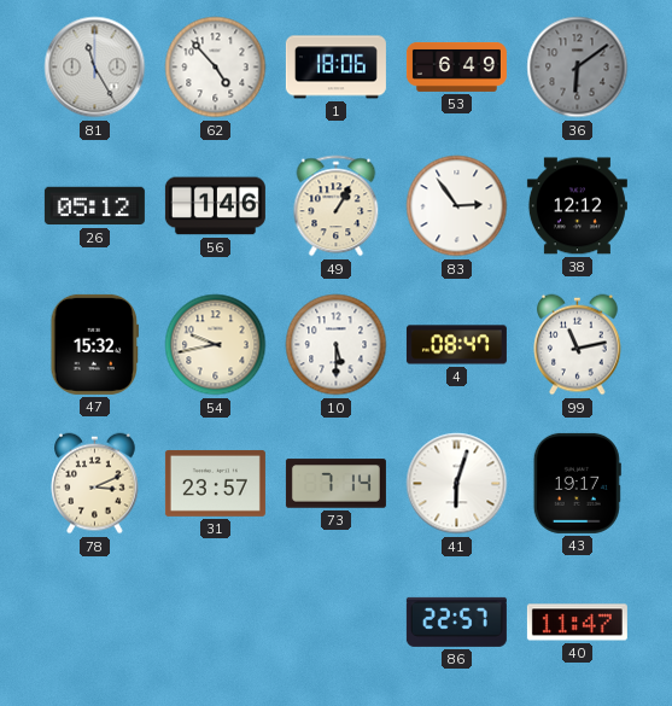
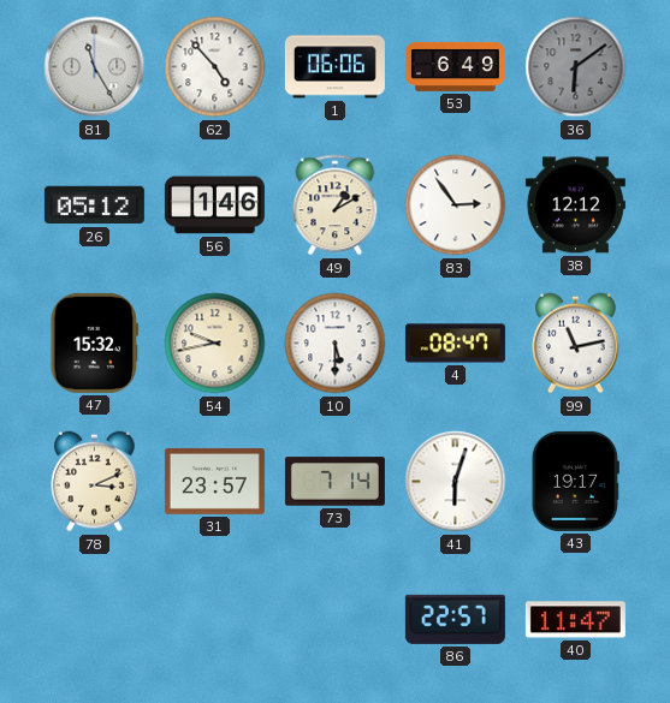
1: 18:06 -> 06:06
49: 1:05 -> 1:10
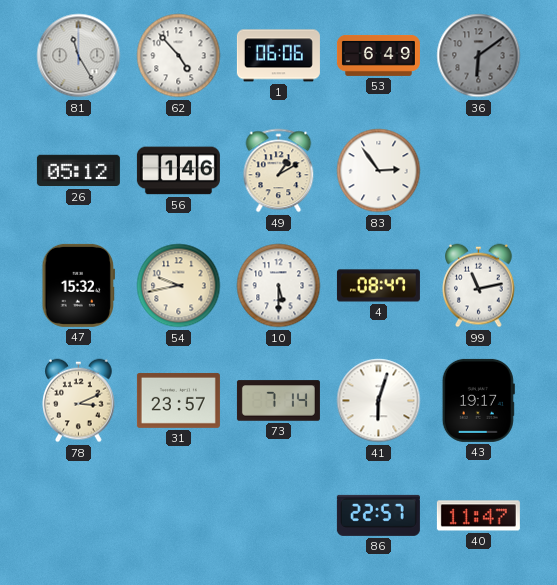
38: 12:12 -> none
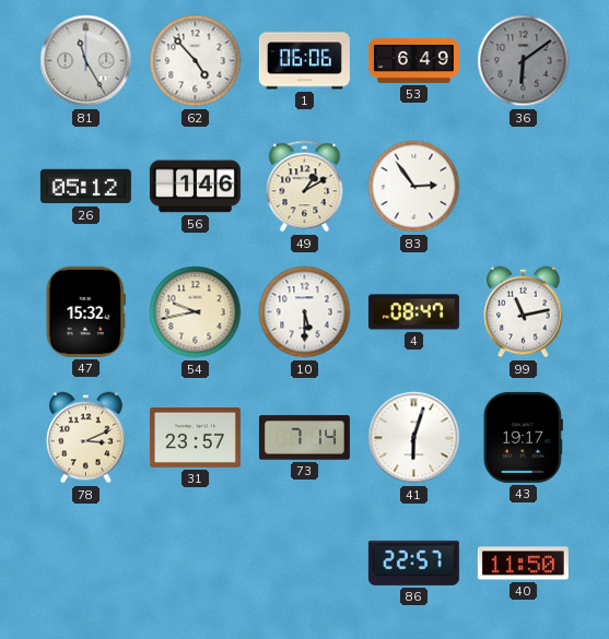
40: 11:47 -> 11:50
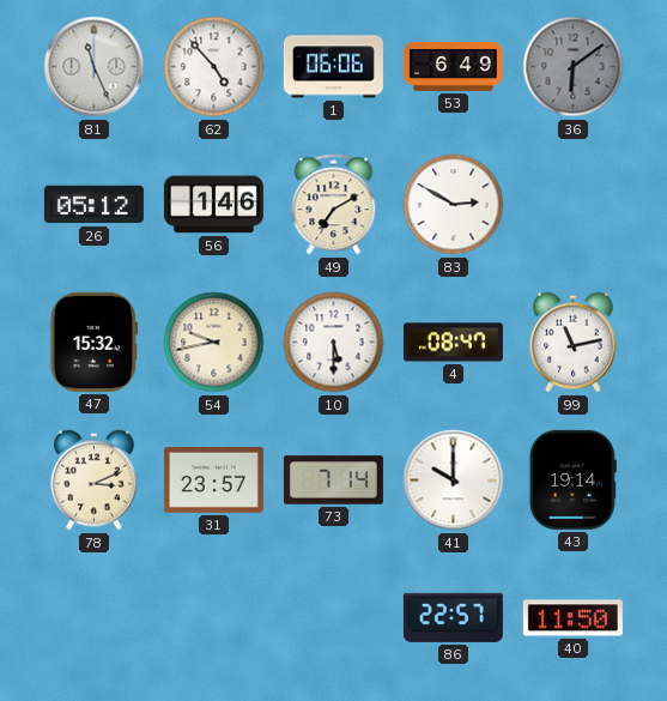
81: 11:25 -> 11:26
49: 1:10 -> 7:10
83: 2:54 -> 2:50
41: 6:03 -> 10:00
43: 19:17 -> 19:14
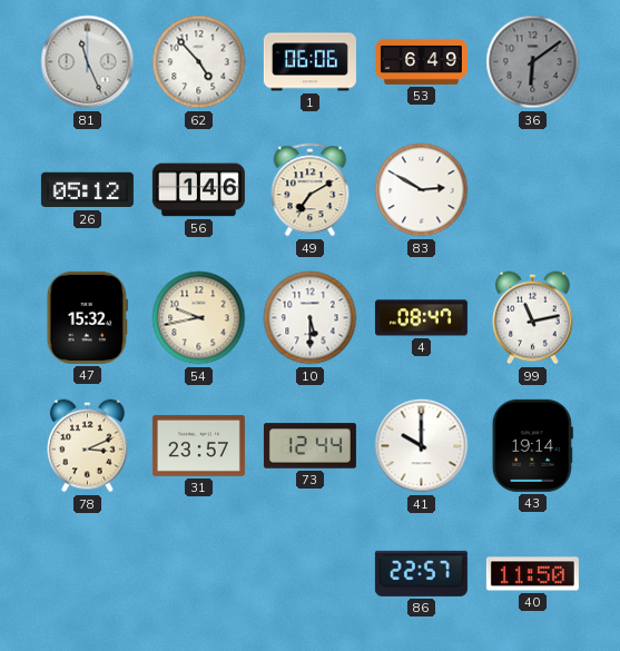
73: 7:14 -> 12:44
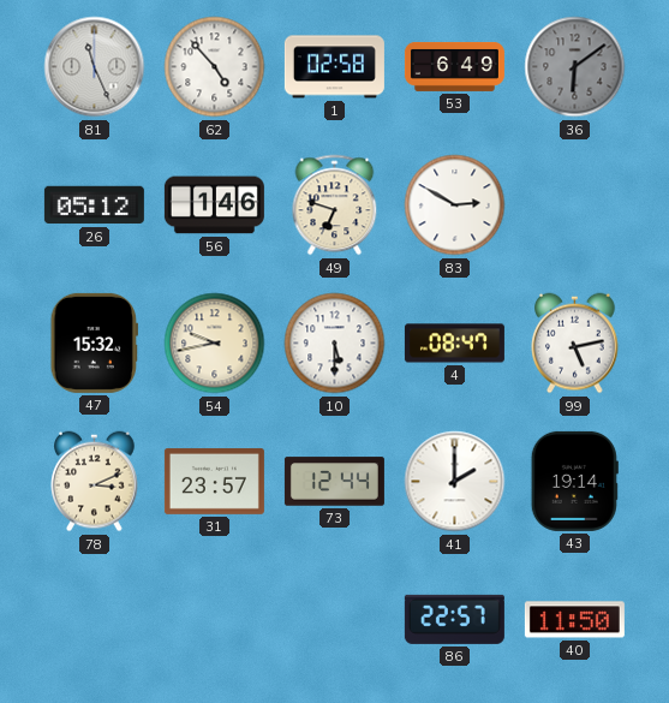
1: 06:06 -> 02:58
49: 7:10 -> 6:48
99: 11:13 -> 5:13
41: 10:00 -> 2:00
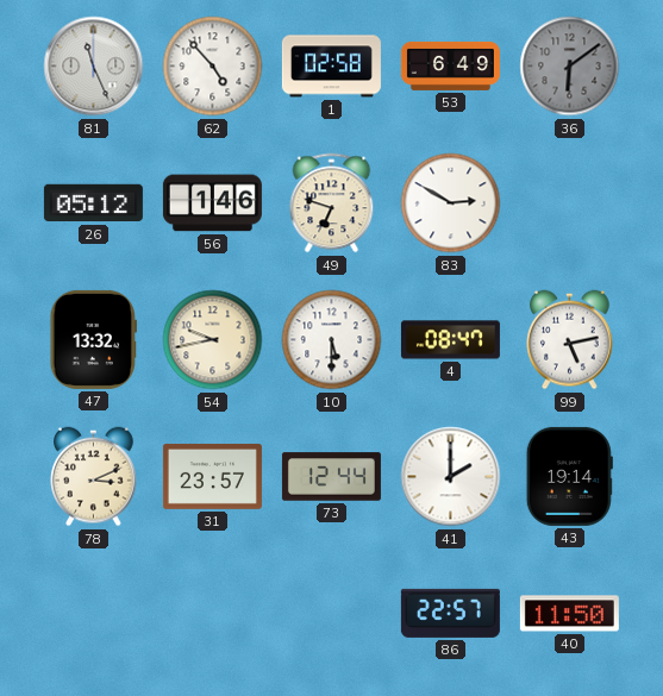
47: 15:32 -> 13:32
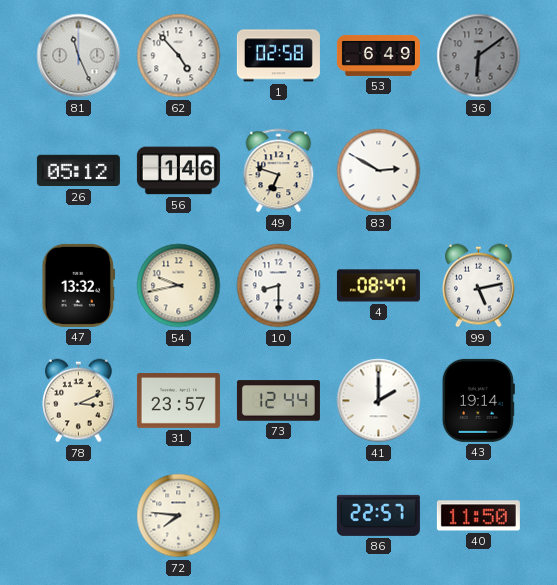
10: 5:30 -> 8:30
72: none -> 7:46
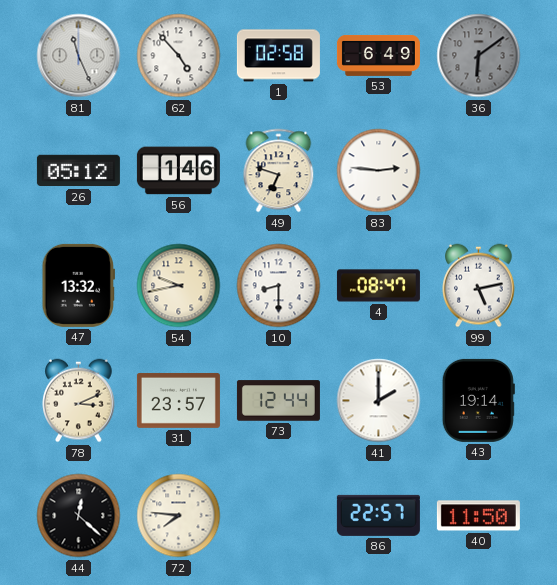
83: 2:50 -> 2:46
44: none -> 12:22
